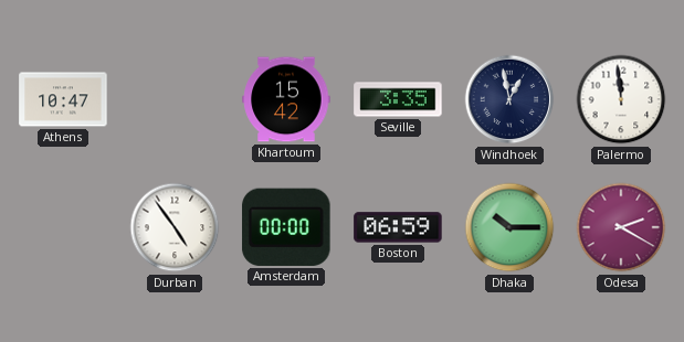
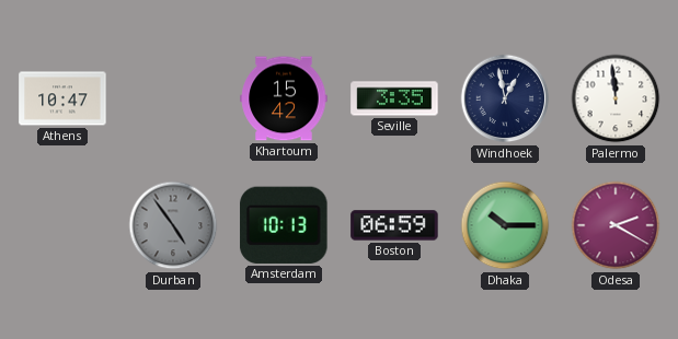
Durban dial: white -> grey
Amsterdam: 00:00 -> 10:13
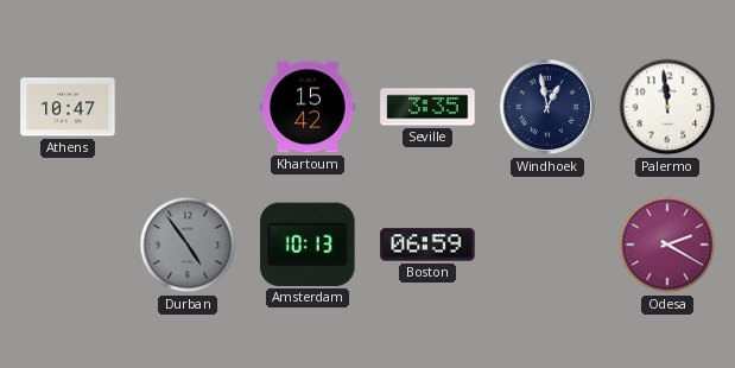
Dhaka: 10:15 -> none
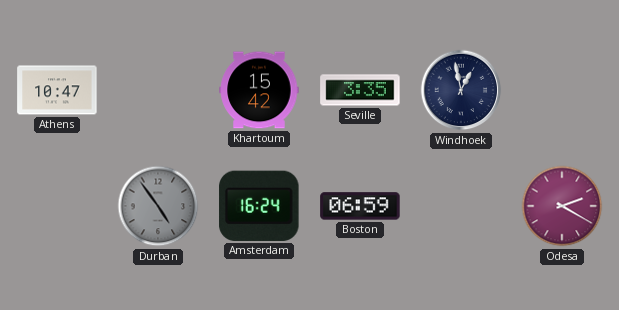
Palermo: 11:59 -> none
Amsterdam: 10:13 -> 16:24
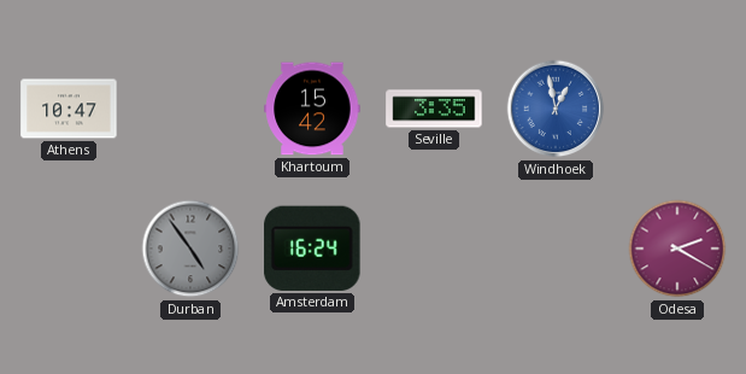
Windhoek dial: navy -> blue
Boston: 06:59 -> none
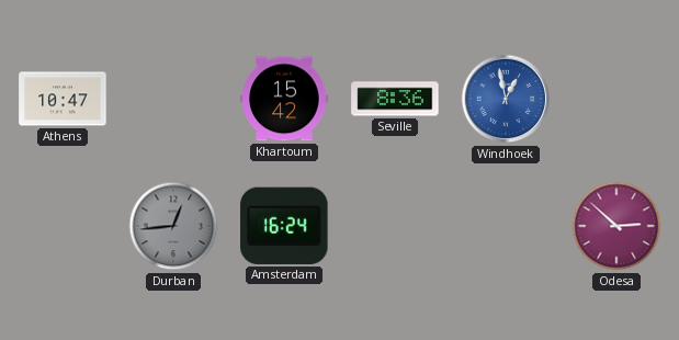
Seville: 3:35 -> 8:36
Durban: 4:54 -> 12:44
Odesa: 2:20 -> 2:52
